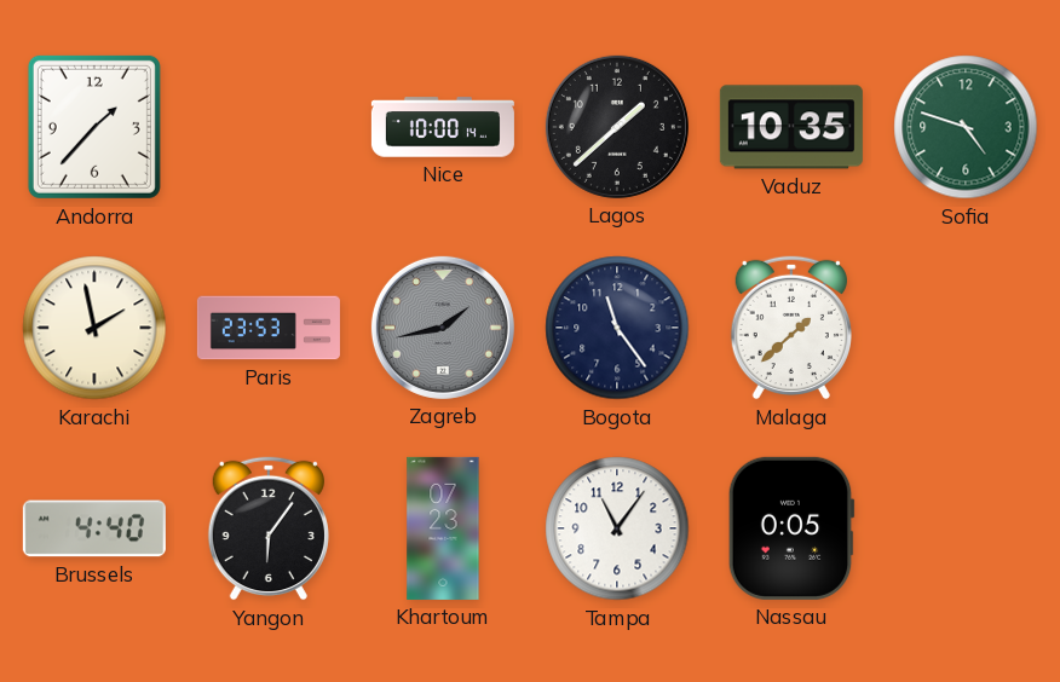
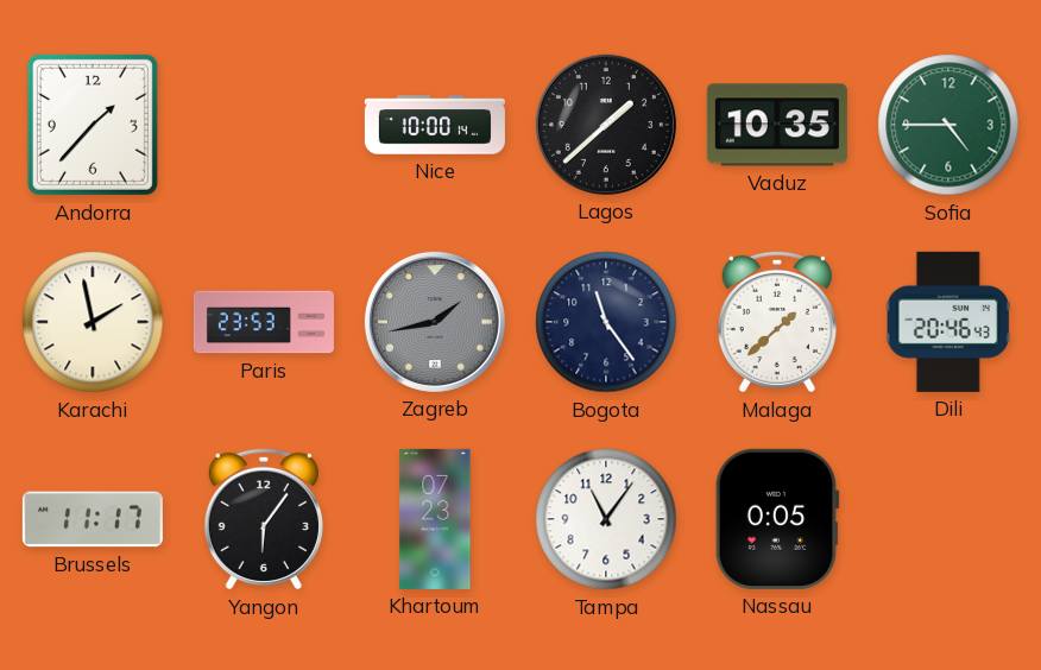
Sofia: 4:48 -> 4:45
Dili: none -> 20:46
Brussels: 4:40 -> 11:17
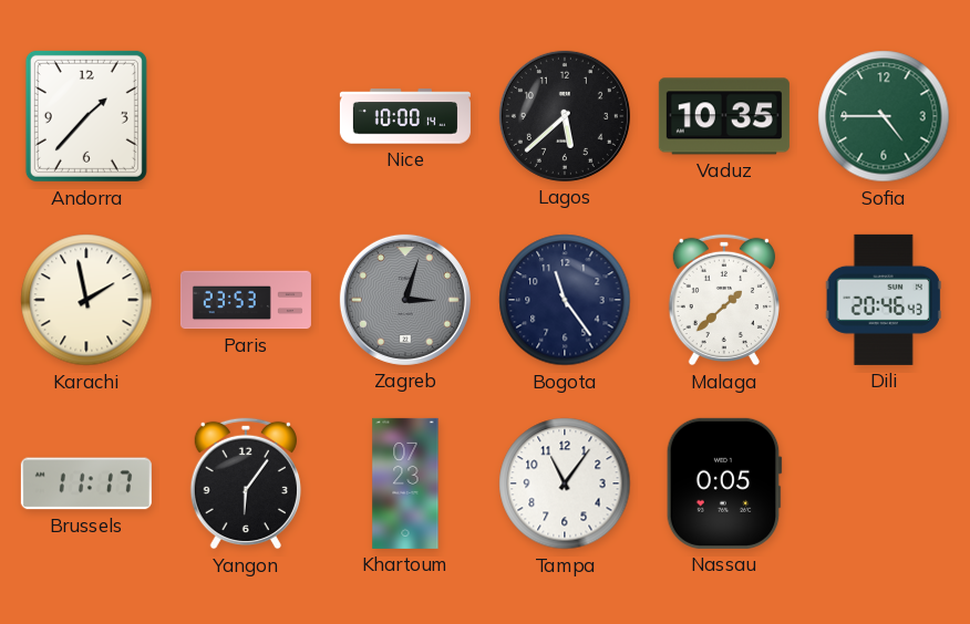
Lagos: 1:38 -> 5:38
Zagreb: 1:43 -> 3:03
